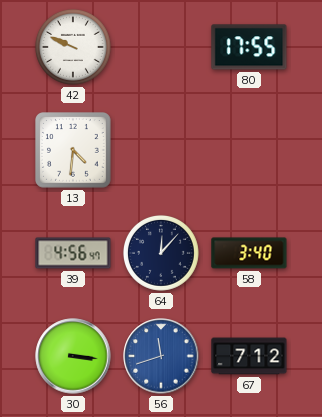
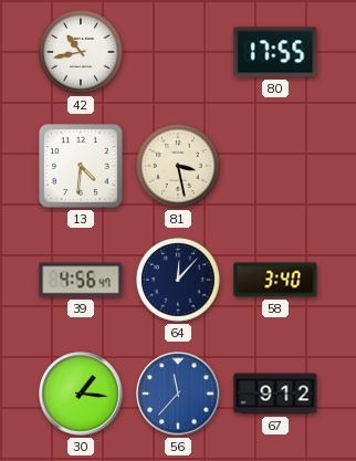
42: 9:49 -> 10:43
81: none -> 3:28
30: 3:16 -> 1:16
56: 11:42 -> 11:37
67: 7:12 -> 9:12
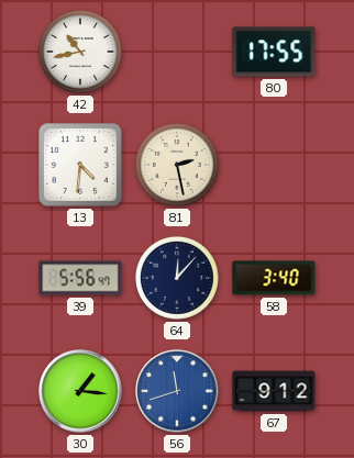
81: 3:28 -> 2:28
39: 4:56 -> 5:56
56: 11:37 -> 11:42
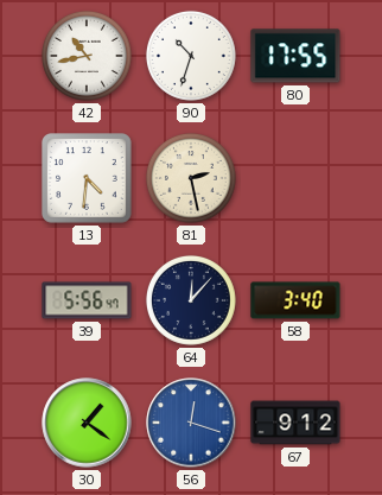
90: none -> 10:33
30: 1:16 -> 1:21
56: 11:42 -> 12:18
